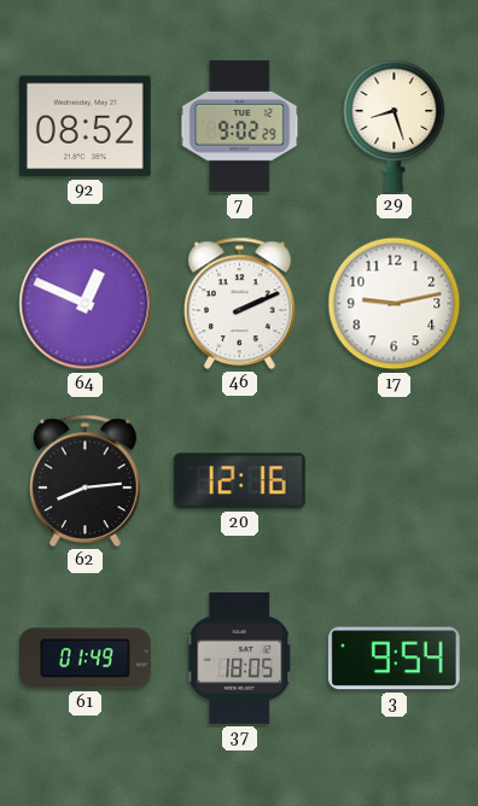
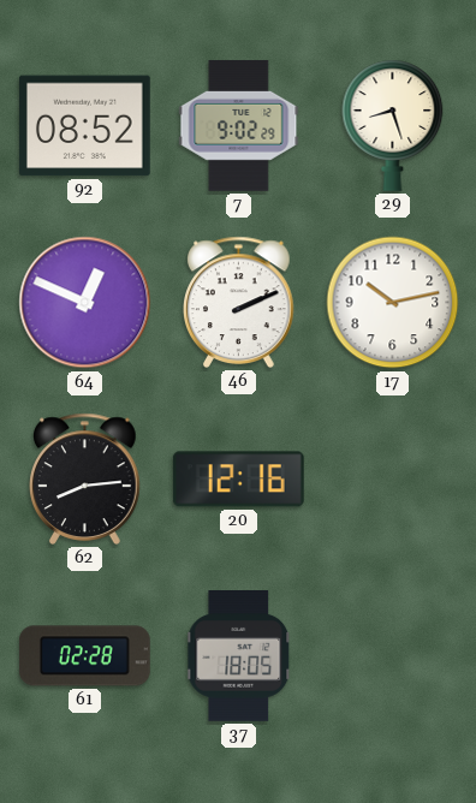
17: 9:13 -> 10:13
61: 01:49 -> 02:28
3: 9:54 -> none
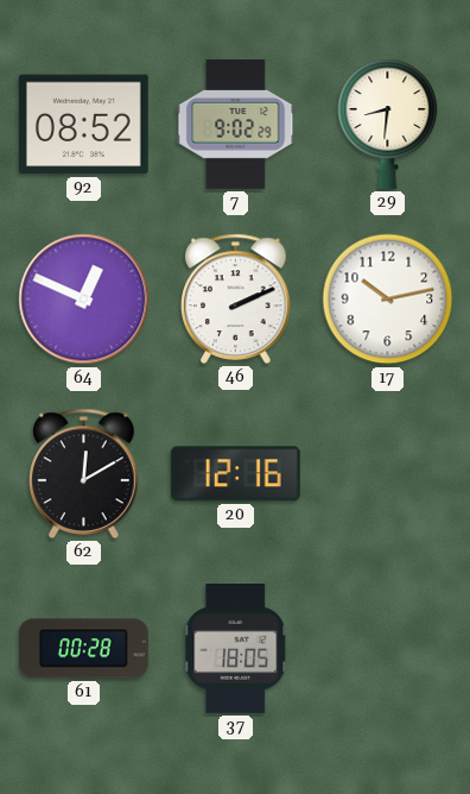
29: 8:27 -> 8:31
62: 8:14 -> 12:10
61: 02:28 -> 00:28
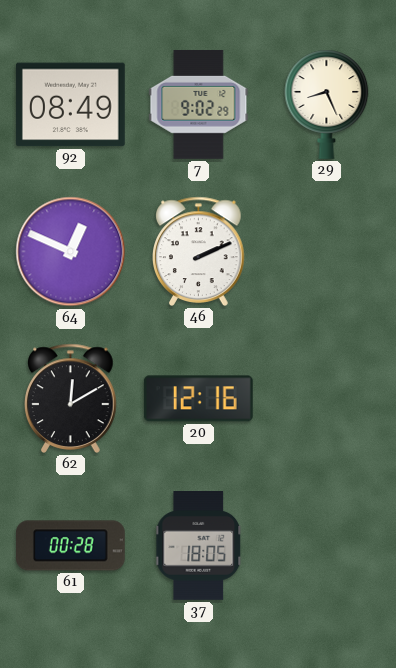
92: 08:52 -> 08:49
29: 8:31 -> 8:26
17: 10:13 -> none
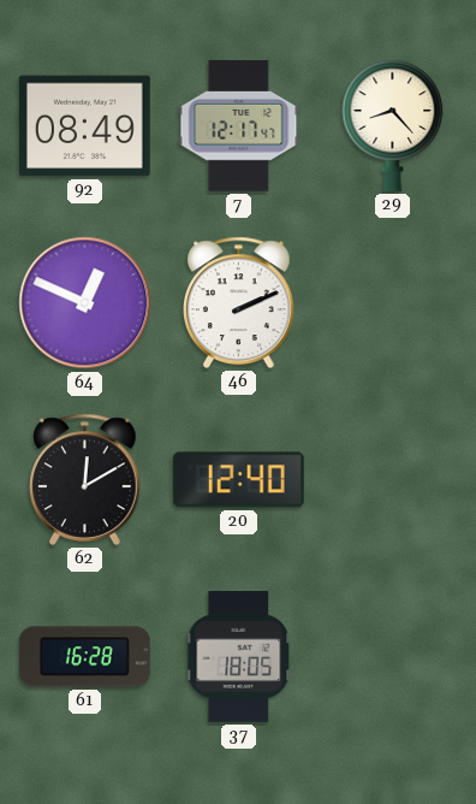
7: 9:02 -> 12:17
29: 8:26 -> 8:23
20: 12:16 -> 12:40
61: 00:28 -> 16:28
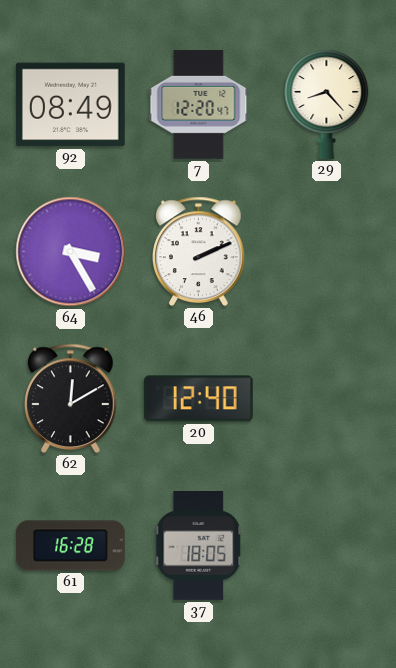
7: 12:17 -> 12:20
64: 12:49 -> 3:25
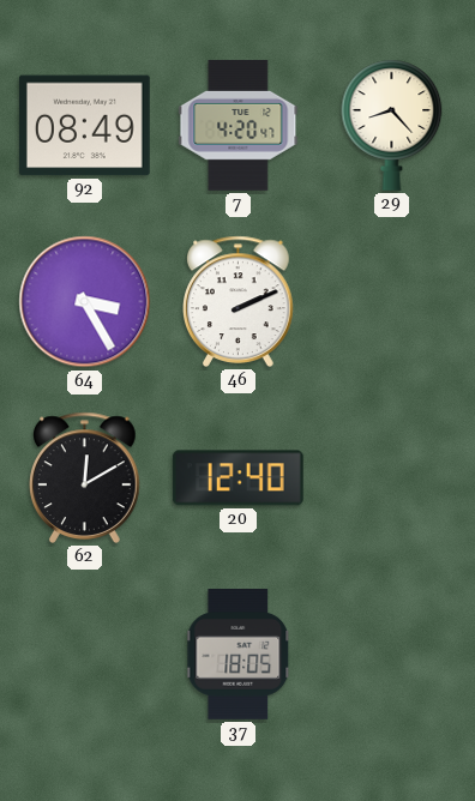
7: 12:20 -> 4:20
61: 16:28 -> none
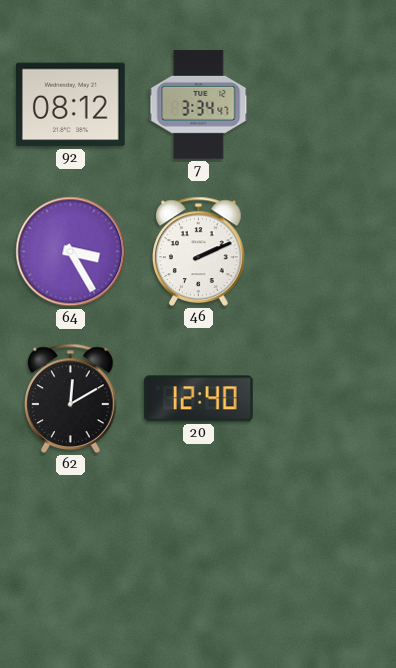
92: 08:49 -> 08:12
7: 4:20 -> 3:34
29: 8:23 -> none
37: 18:05 -> none
